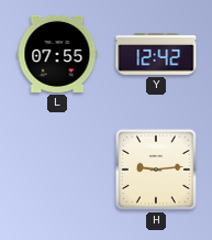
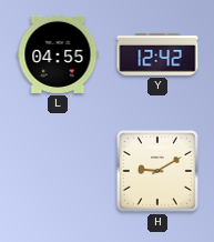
L: 07:55 -> 04:55
H: 9:14 -> 9:10
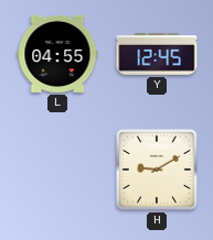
Y: 12:42 -> 12:45
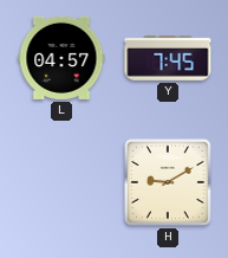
L: 04:55 -> 04:57
Y: 12:45 -> 7:45
